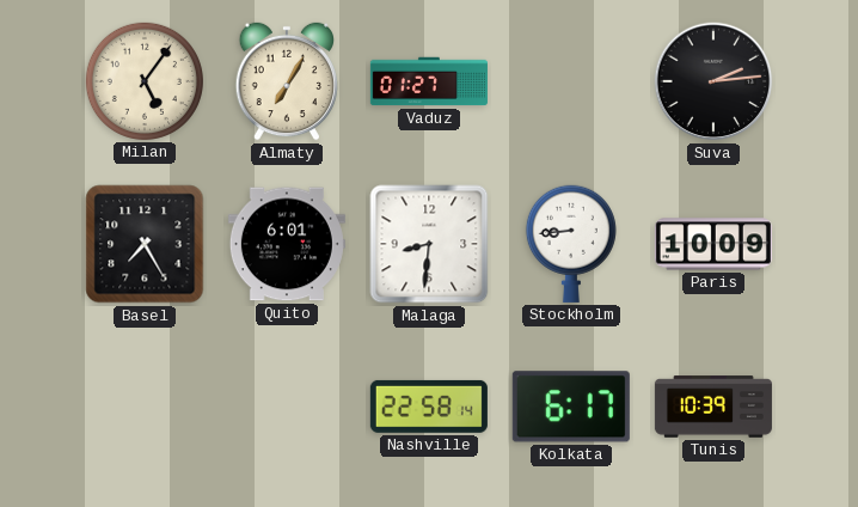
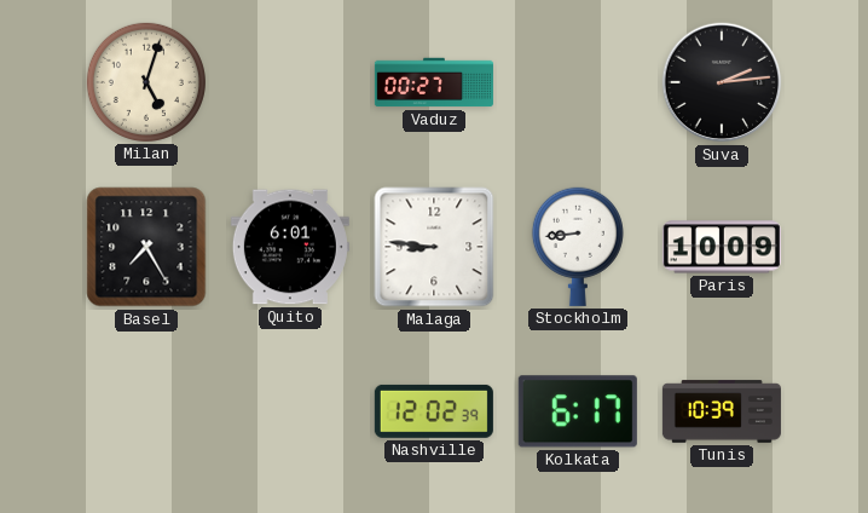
Milan: 5:06 -> 5:03
Almaty: 7:05 -> none
Vaduz: 01:27 -> 00:27
Malaga: 8:31 -> 8:46
Nashville: 22:58 -> 12:02
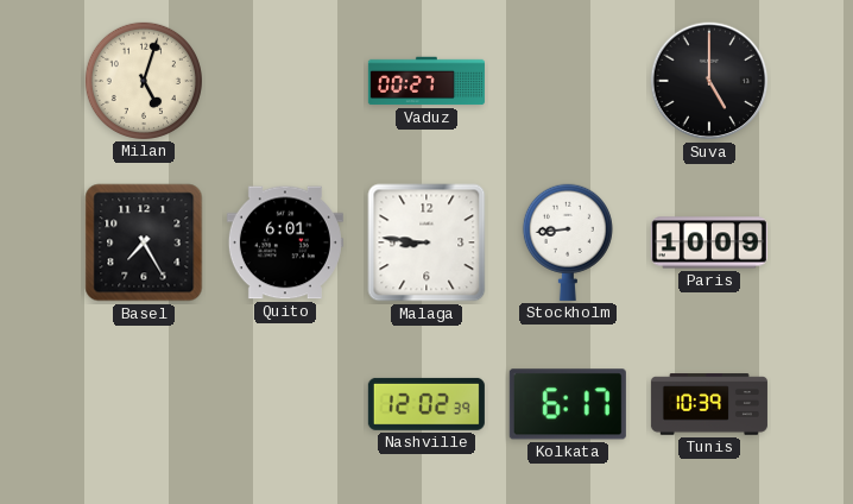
Suva: 2:14 -> 5:00
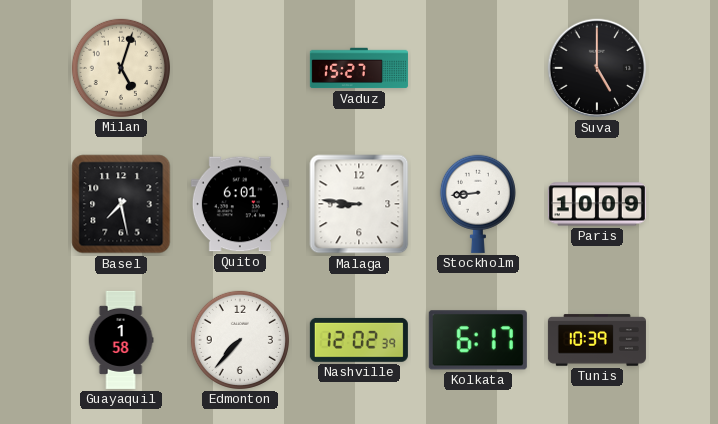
Vaduz: 00:27 -> 15:27
Basel: 7:25 -> 7:28
Guayaquil: none -> 1:58
Edmonton: none -> 7:37
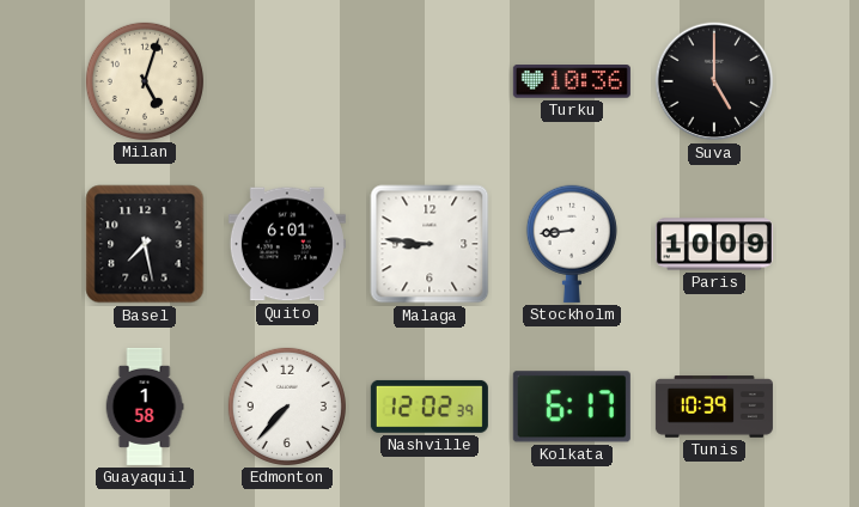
Vaduz: 15:27 -> none
Turku: none -> 10:36
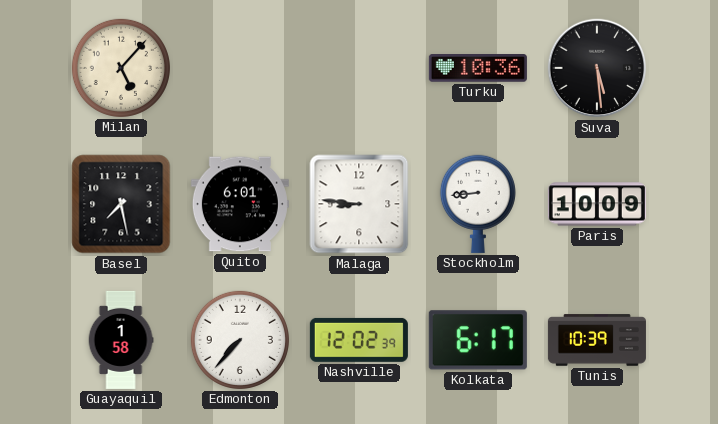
Milan: 5:03 -> 5:07
Suva: 5:00 -> 5:29
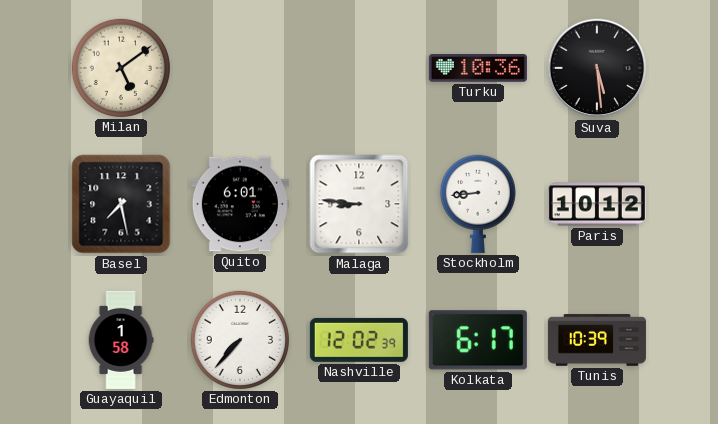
Milan: 5:07 -> 5:09
Paris: 10:09 -> 10:12
